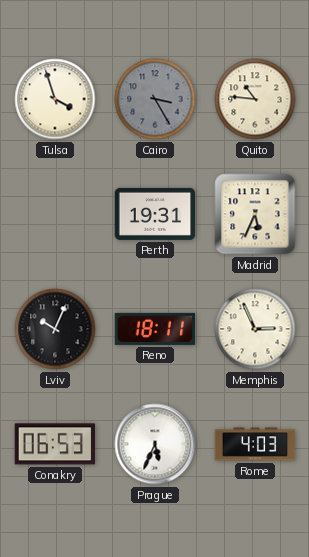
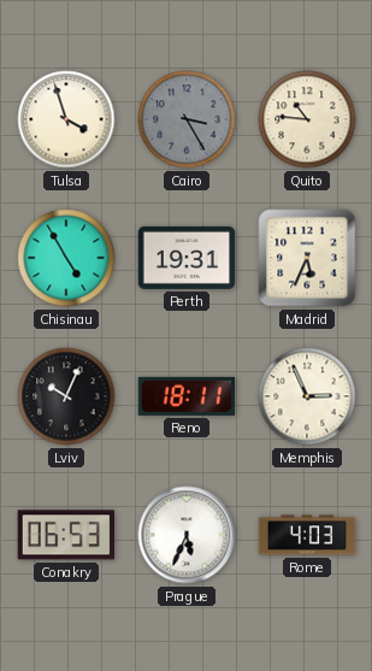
Chisinau: none -> 4:55
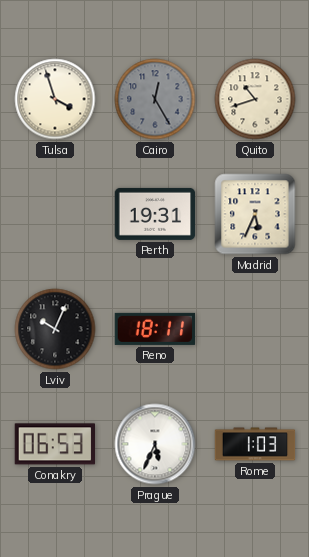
Cairo: 3:25 -> 12:25
Quito: 10:46 -> 10:42
Chisinau: 4:55 -> none
Memphis: 2:56 -> none
Rome: 4:03 -> 1:03
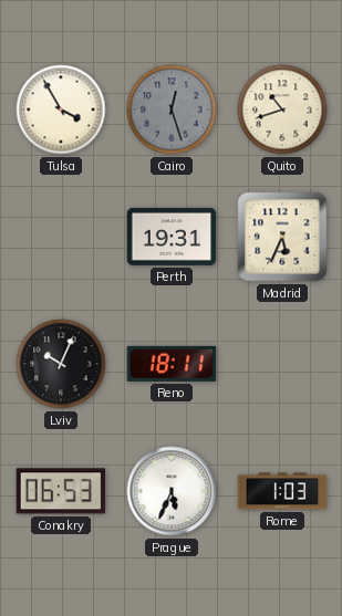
Tulsa: 3:57 -> 3:55
Cairo: 12:25 -> 12:27
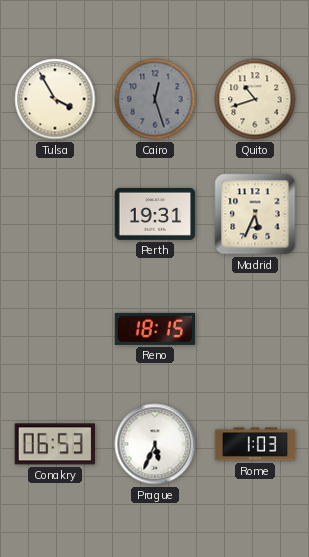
Lviv: 10:04 -> none
Reno: 18:11 -> 18:15
